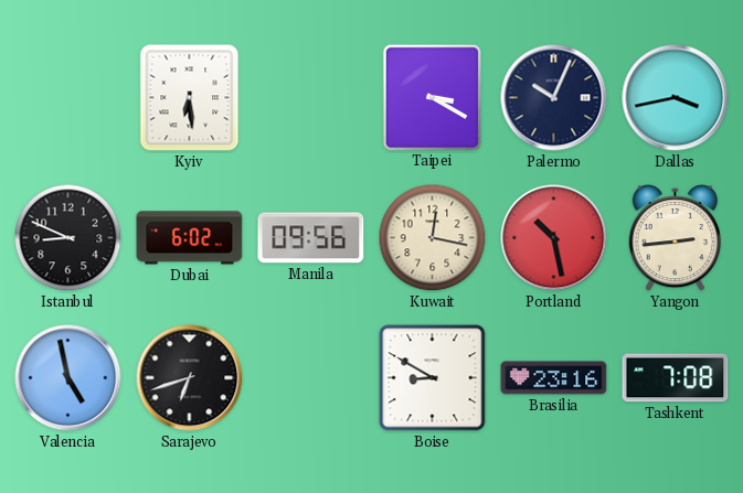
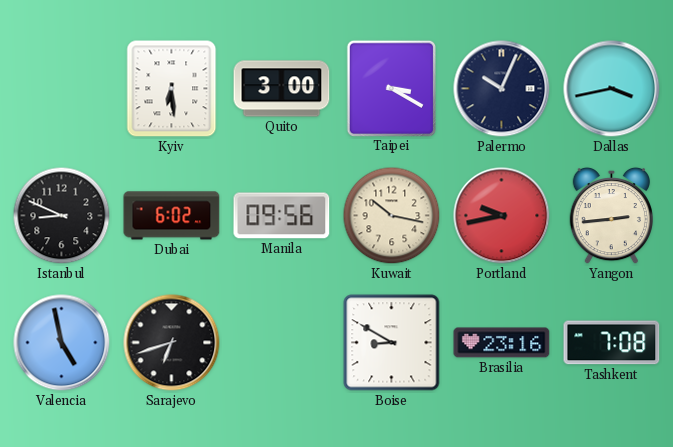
Quito: none -> 3:00
Kuwait: 12:17 -> 10:17
Portland: 10:28 -> 9:43
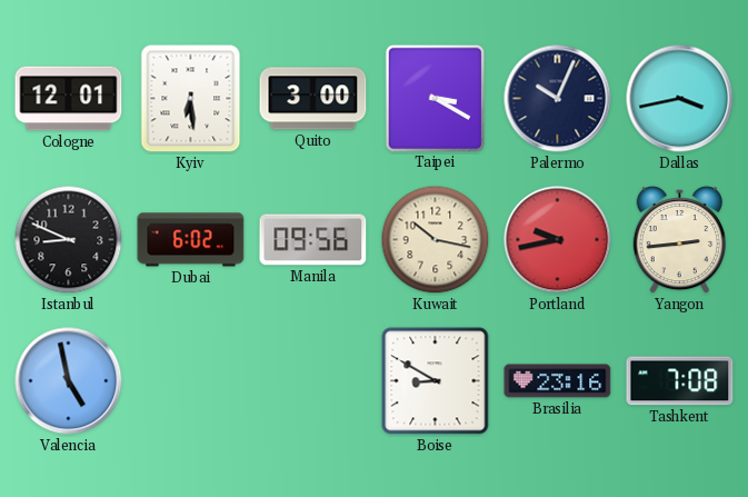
Cologne: none -> 12:01
Sarajevo: 6:42 -> none
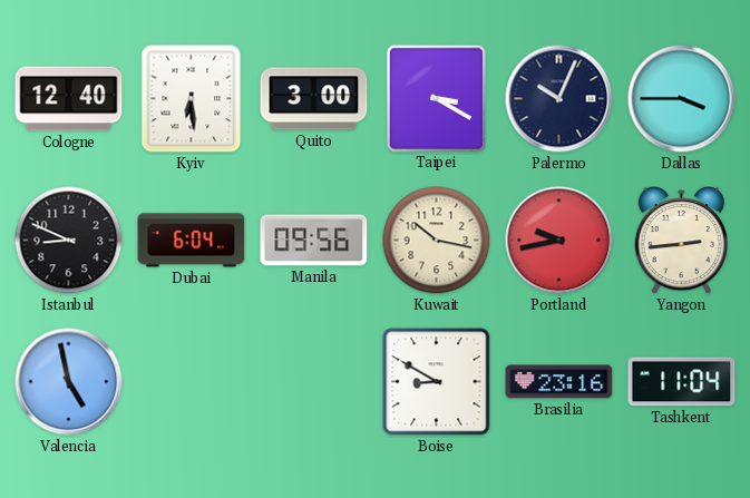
Cologne: 12:01 -> 12:40
Dallas: 3:43 -> 3:45
Dubai: 6:02 -> 6:04
Tashkent: 7:08 -> 11:04
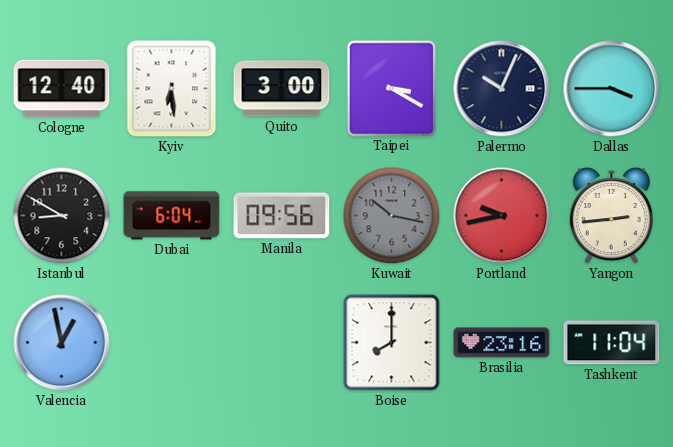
Istanbul: 8:49 -> 8:50
Kuwait dial: cream -> grey
Valencia: 4:58 -> 12:58
Boise: 8:50 -> 8:00
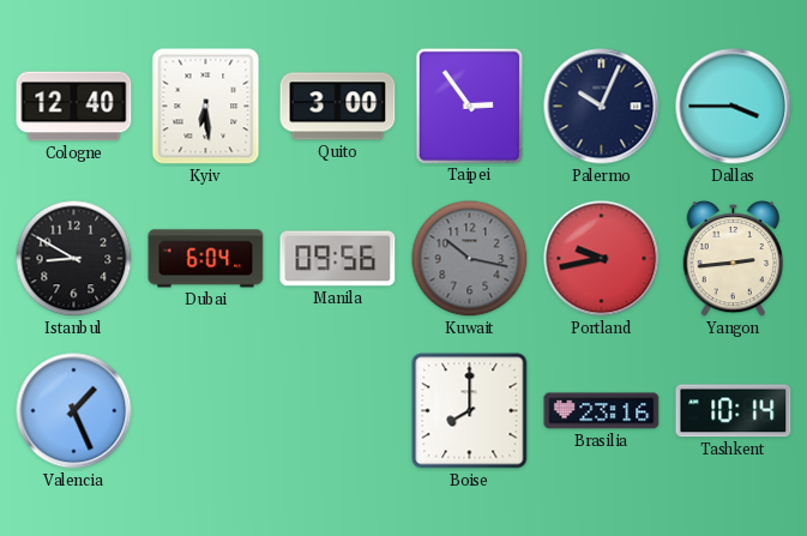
Taipei: 3:20 -> 2:54
Valencia: 12:58 -> 1:26
Tashkent: 11:04 -> 10:14
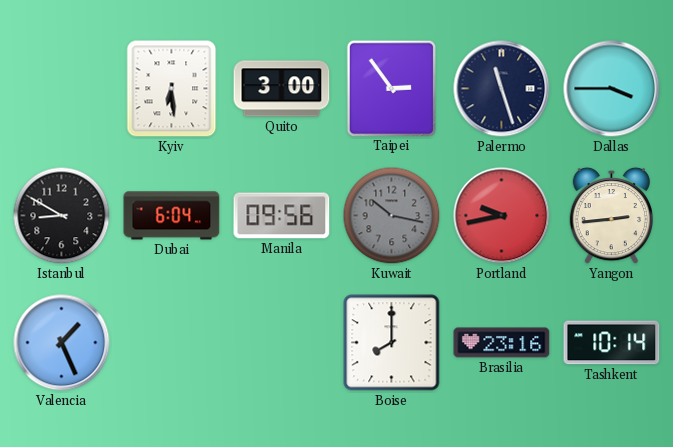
Cologne: 12:40 -> none
Palermo: 10:04 -> 11:27
